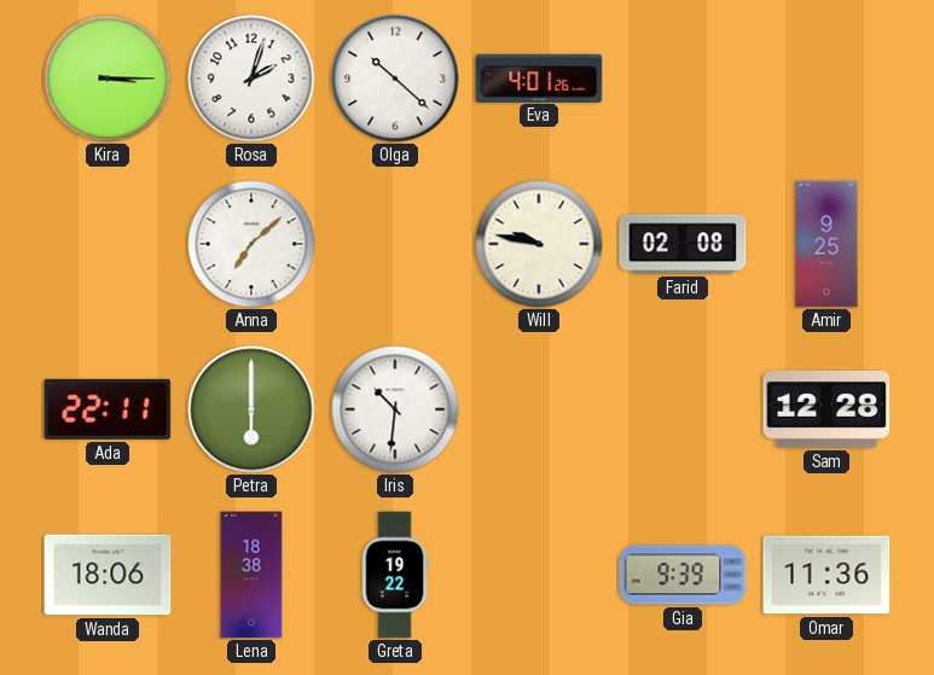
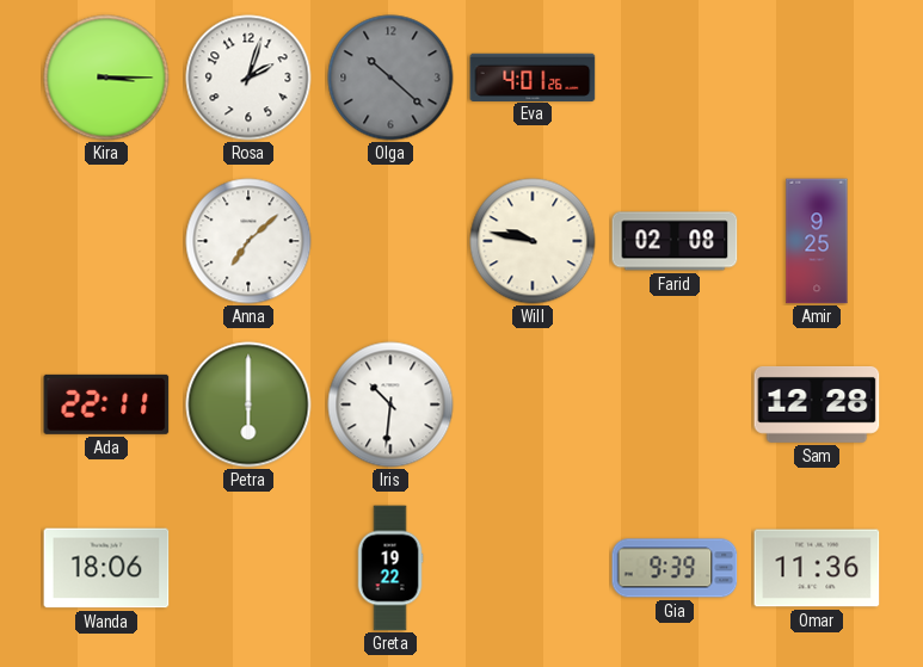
Olga dial: white -> grey
Lena: 18:38 -> none
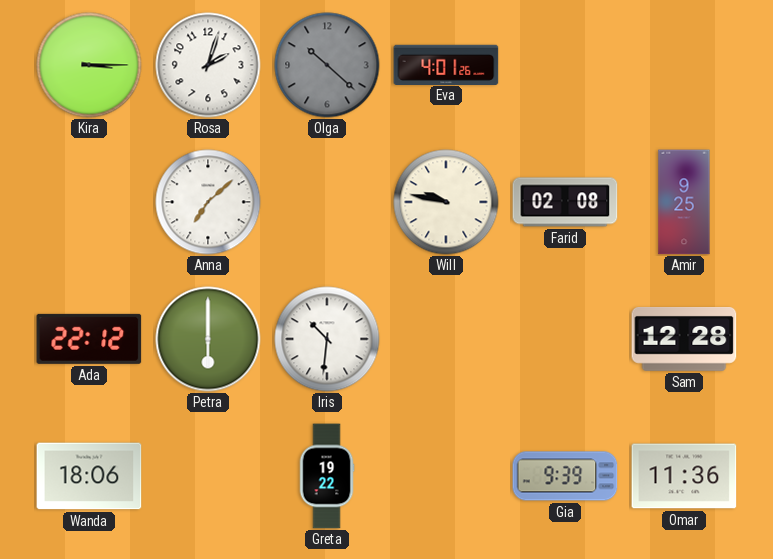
Ada: 22:11 -> 22:12
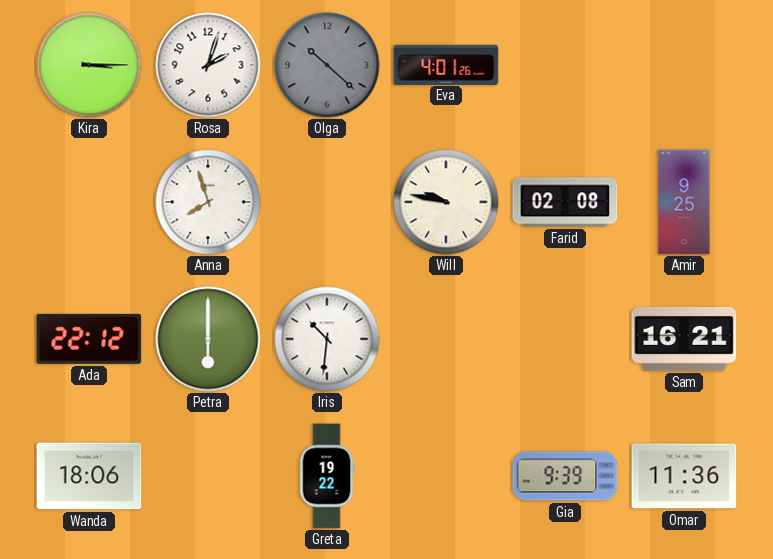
Anna: 7:08 -> 7:57
Sam: 12:28 -> 16:21
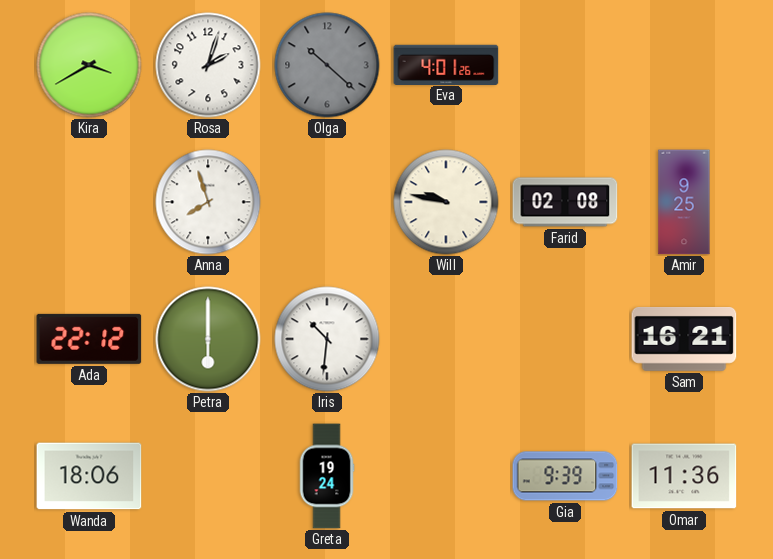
Kira: 3:15 -> 3:40
Greta: 19:22 -> 19:24
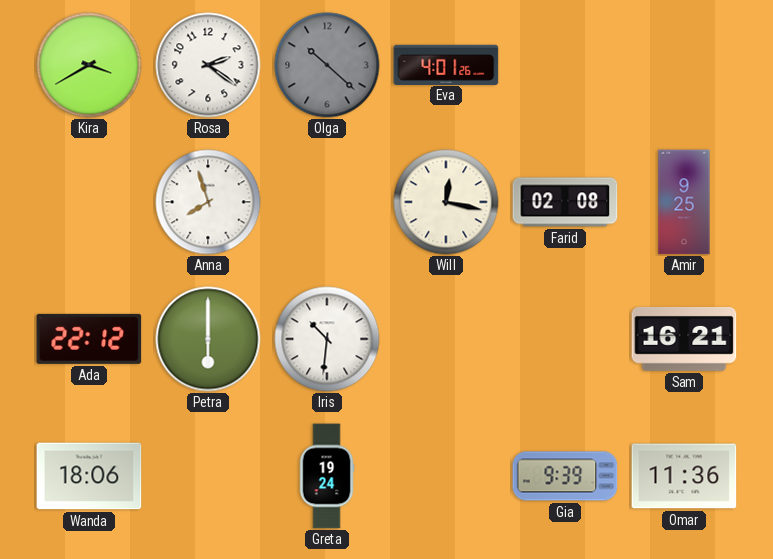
Rosa: 2:03 -> 2:21
Will: 9:47 -> 12:17
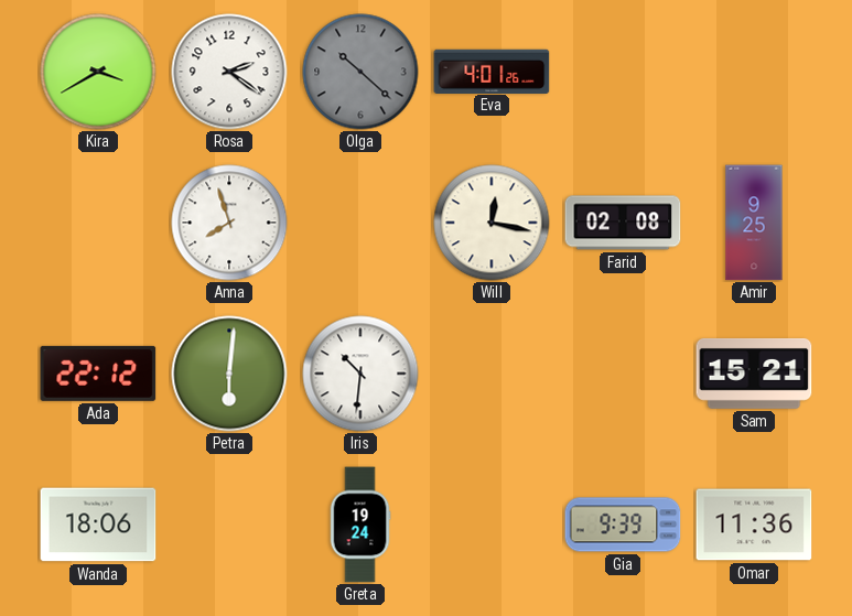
Petra: 6:00 -> 6:01
Sam: 16:21 -> 15:21
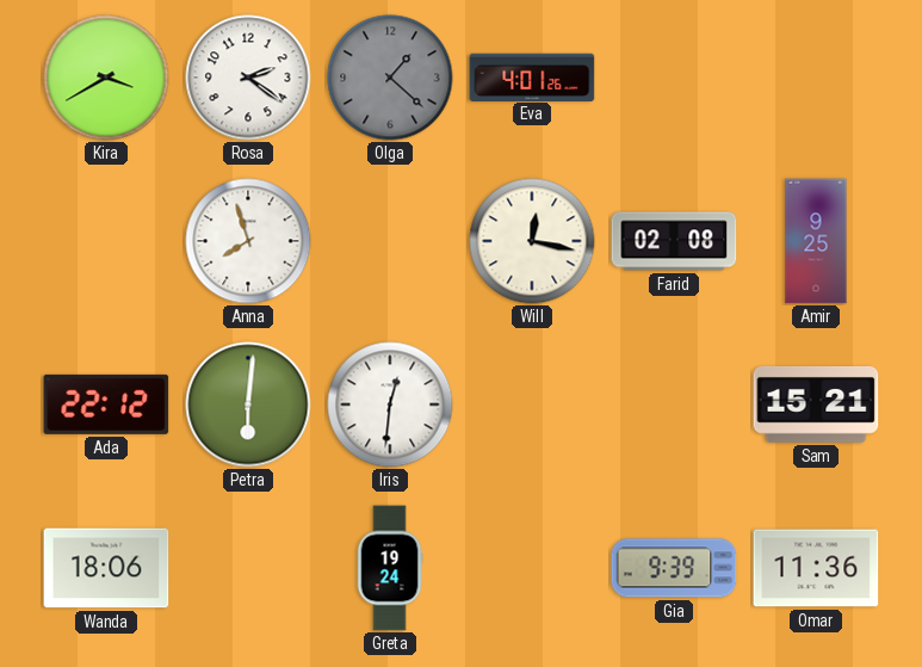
Olga: 10:22 -> 1:22
Iris: 10:31 -> 12:31
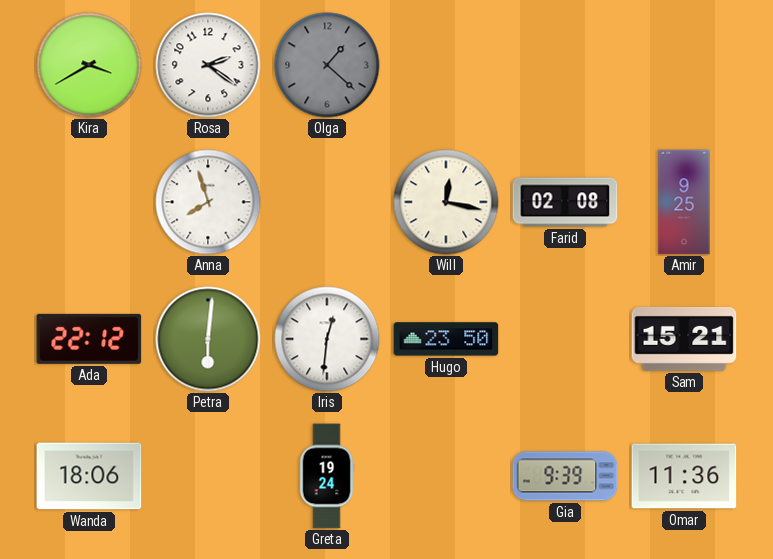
Eva: 4:01 -> none
Hugo: none -> 23:50
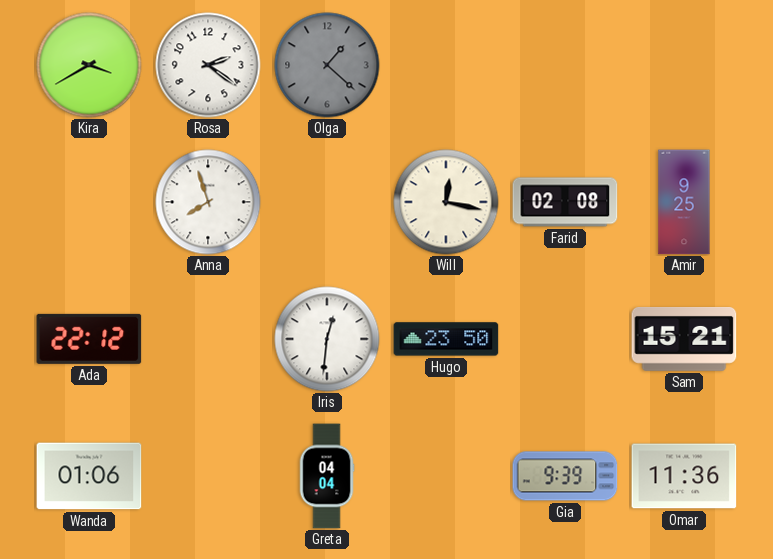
Petra: 6:01 -> none
Wanda: 18:06 -> 01:06
Greta: 19:24 -> 04:04
